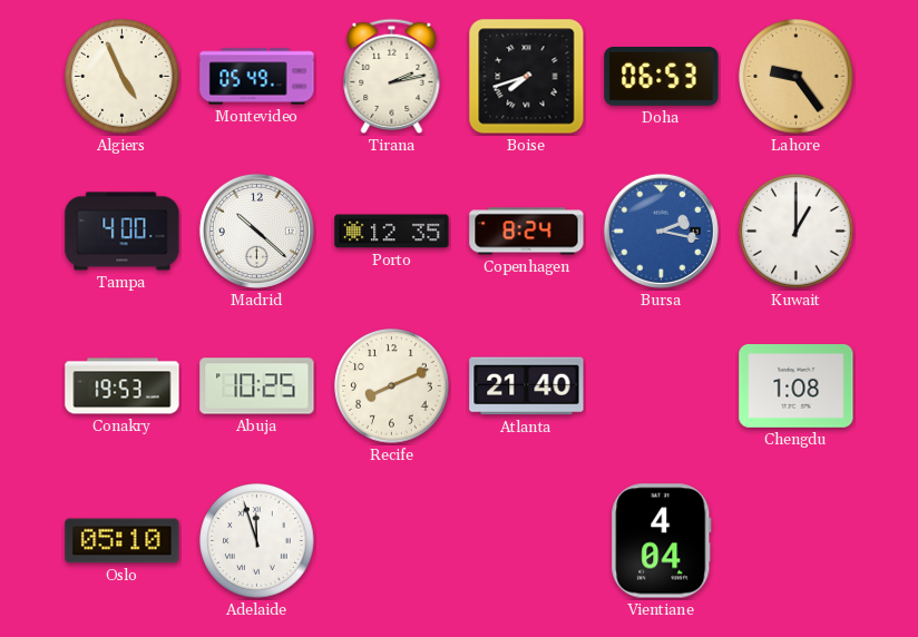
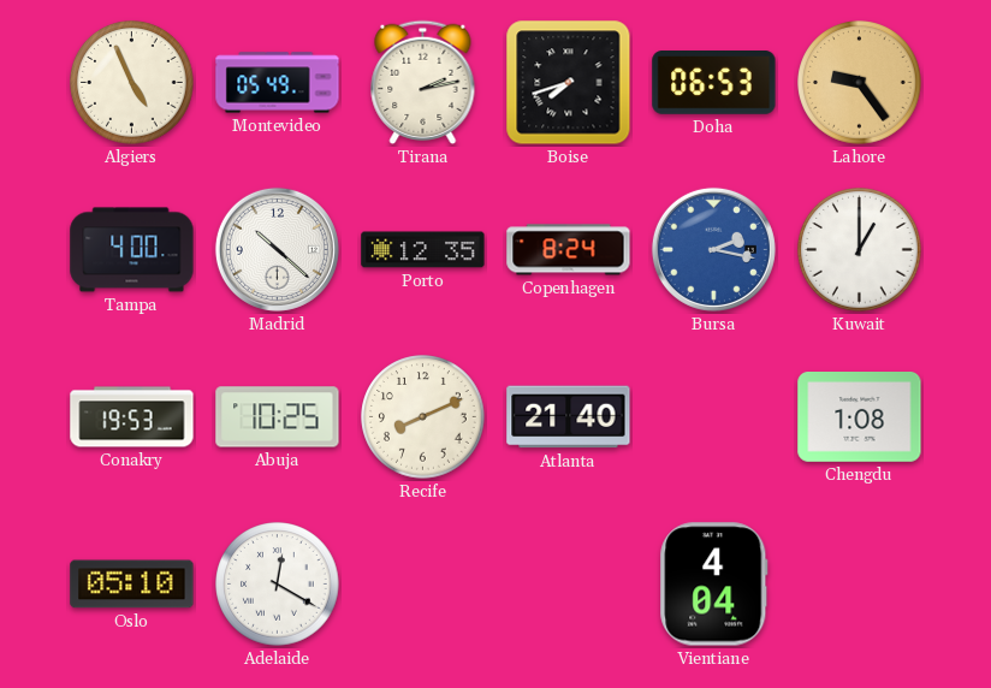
Adelaide: 11:57 -> 12:20
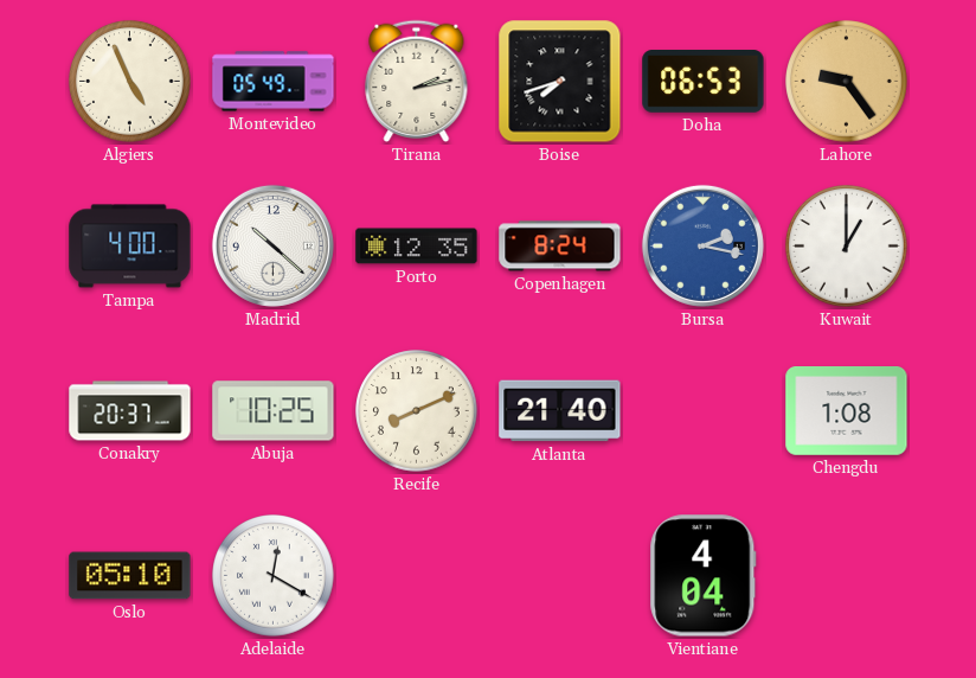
Conakry: 19:53 -> 20:37
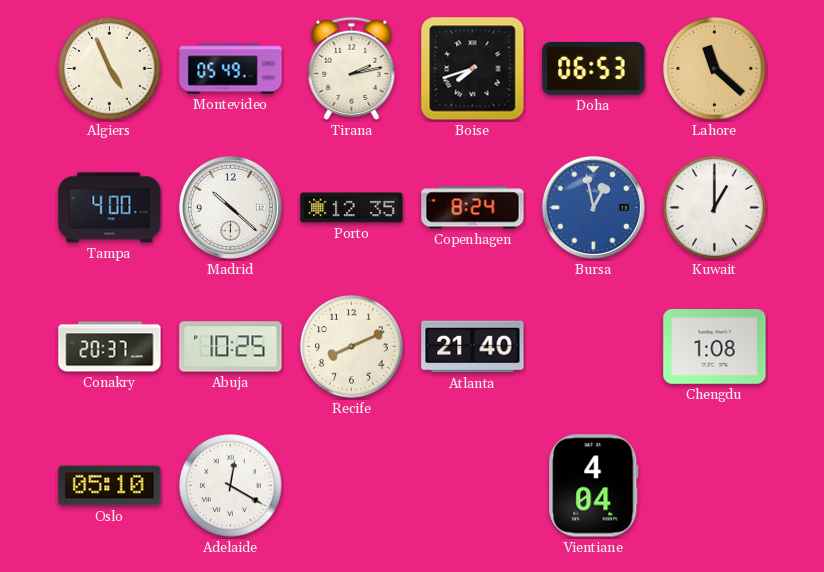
Lahore: 9:24 -> 11:22
Bursa: 2:17 -> 12:58
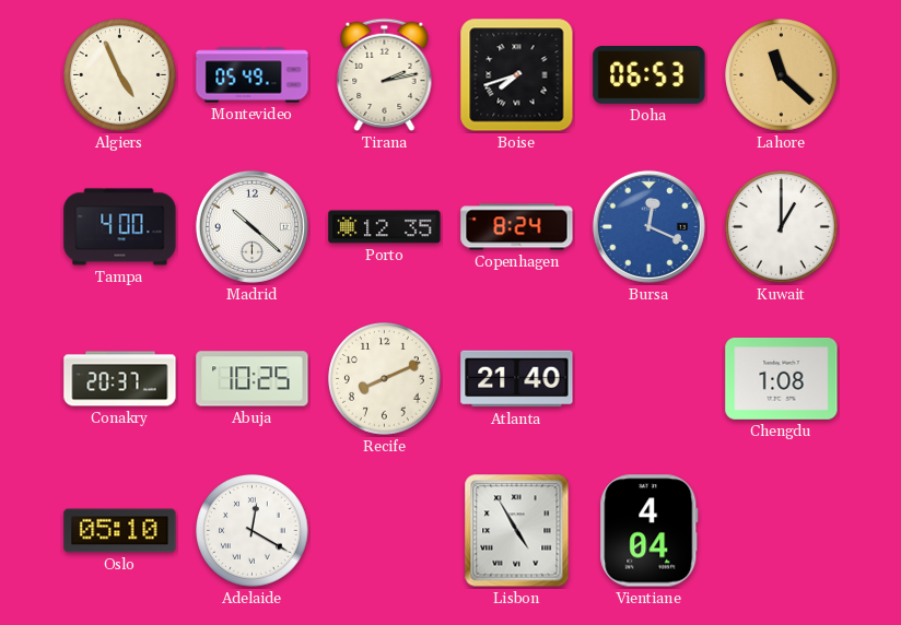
Bursa: 12:58 -> 12:19
Lisbon: none -> 4:55
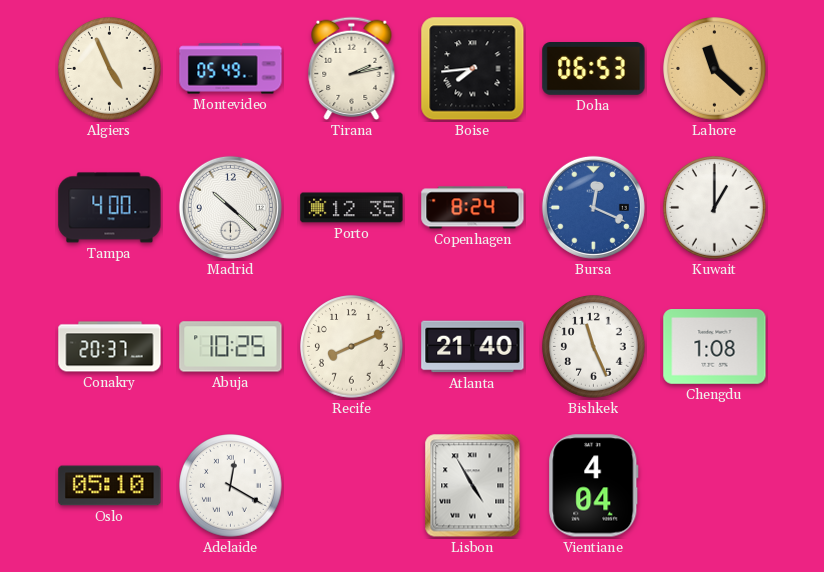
Boise: 7:42 -> 7:44
Bishkek: none -> 11:26
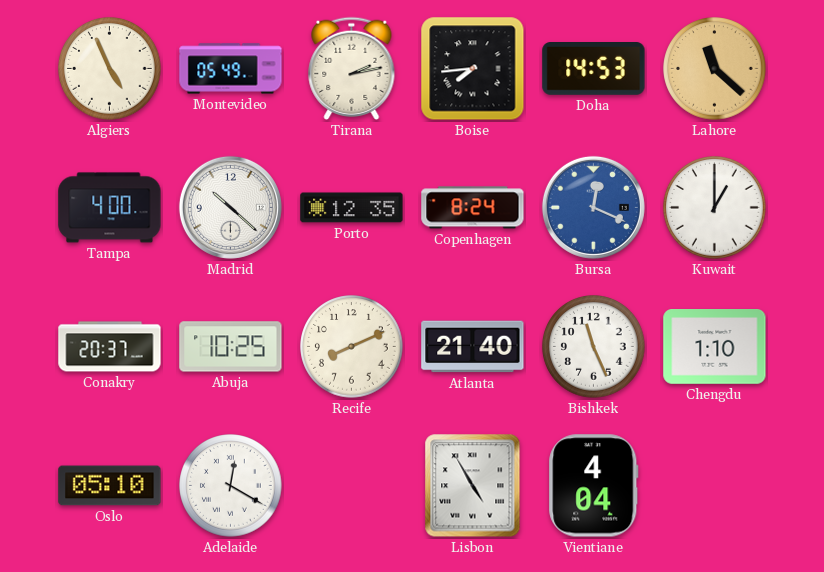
Doha: 06:53 -> 14:53
Chengdu: 1:08 -> 1:10
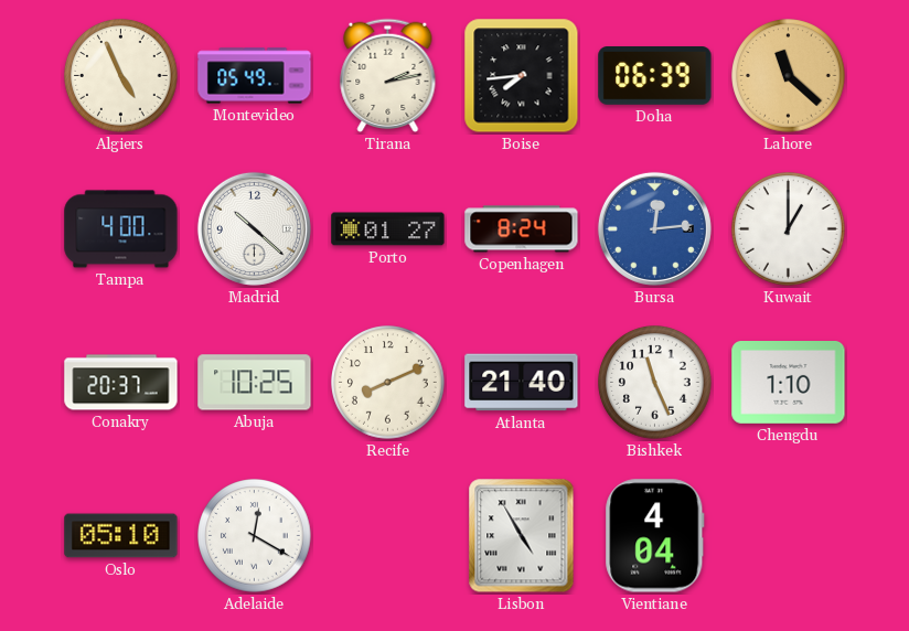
Doha: 14:53 -> 06:39
Porto: 12:35 -> 01:27
Bursa: 12:19 -> 12:14
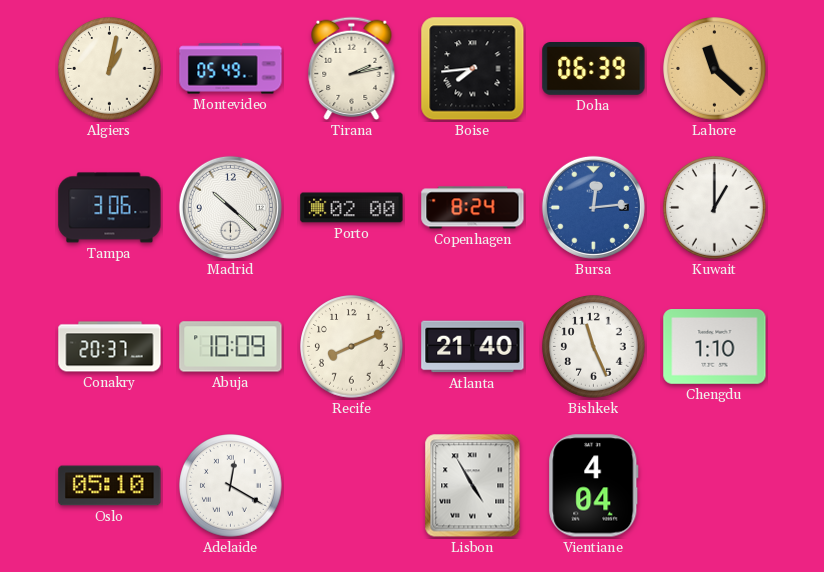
Algiers: 4:56 -> 1:02
Tampa: 4:00 -> 3:06
Porto: 01:27 -> 02:00
Abuja: 10:25 -> 10:09
